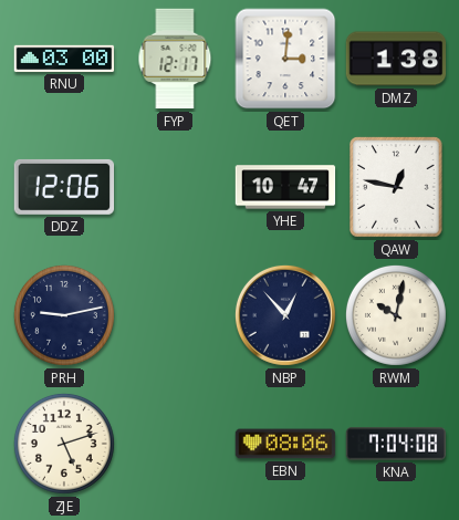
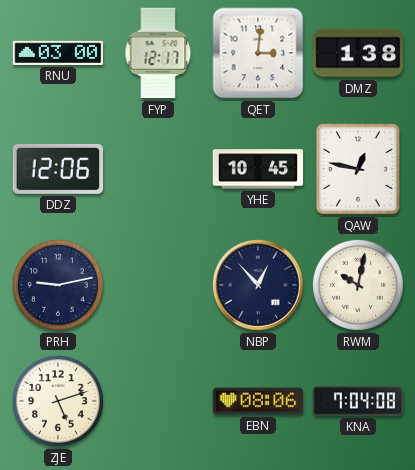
YHE: 10:47 -> 10:45
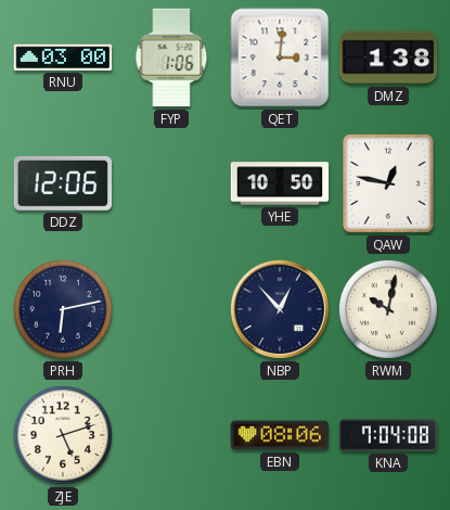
FYP: 12:17 -> 1:06
YHE: 10:45 -> 10:50
PRH: 9:13 -> 6:13
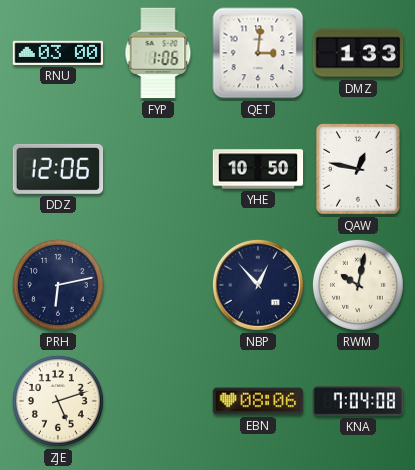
DMZ: 1:38 -> 1:33
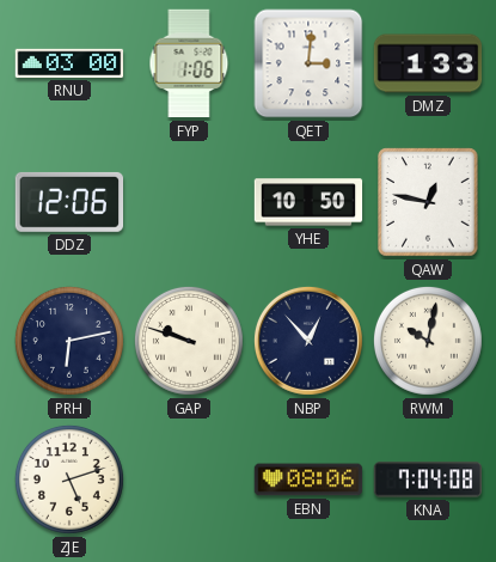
GAP: none -> 9:48
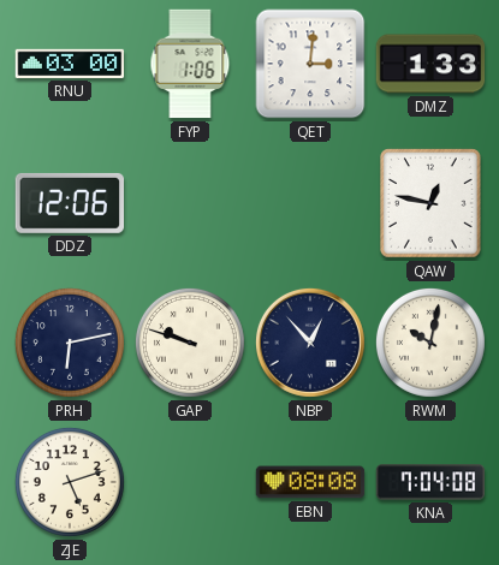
YHE: 10:50 -> none
EBN: 08:06 -> 08:08
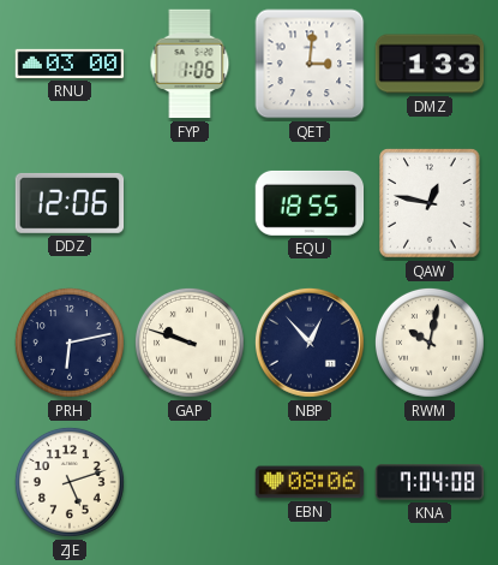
EQU: none -> 18:55
EBN: 08:08 -> 08:06
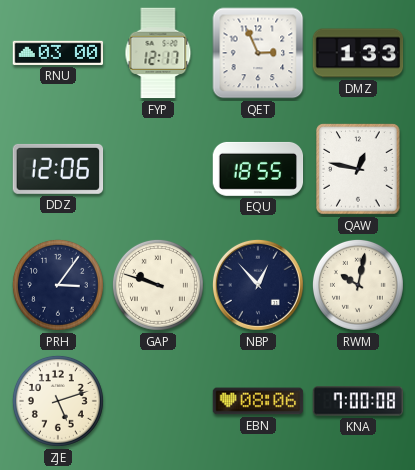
FYP: 1:06 -> 12:17
QET: 3:01 -> 2:56
PRH: 6:13 -> 3:06
KNA: 7:04 -> 7:00
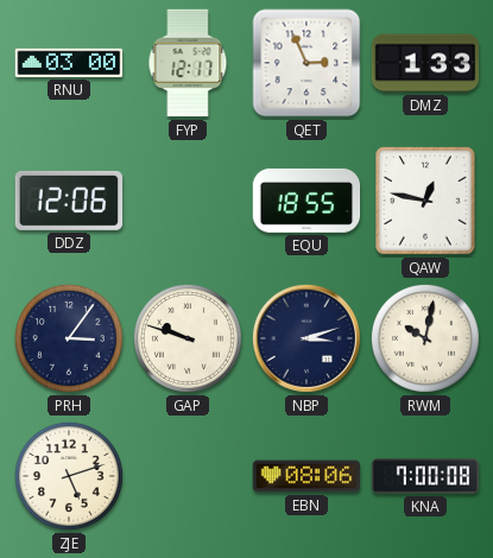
NBP: 12:53 -> 3:12
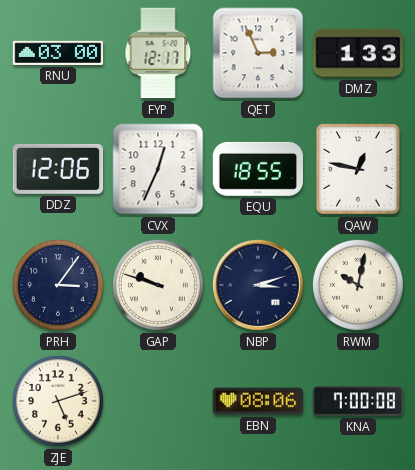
CVX: none -> 12:34
